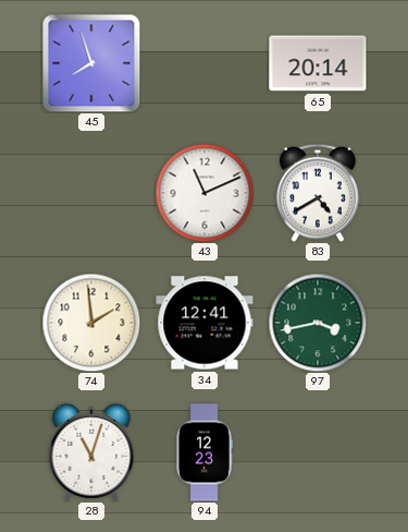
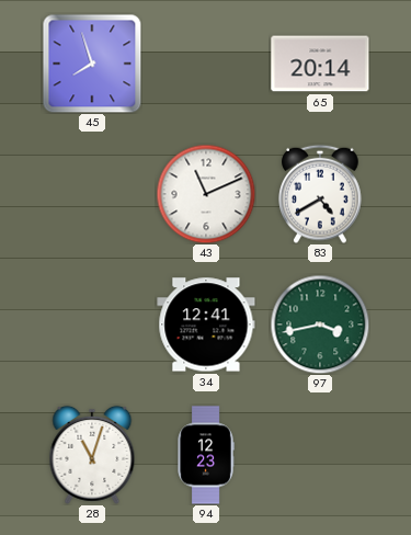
74: 1:59 -> none
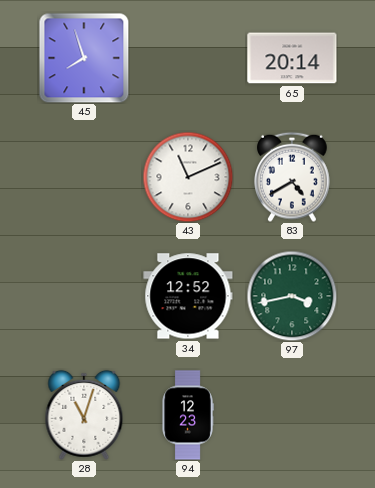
34: 12:41 -> 12:52
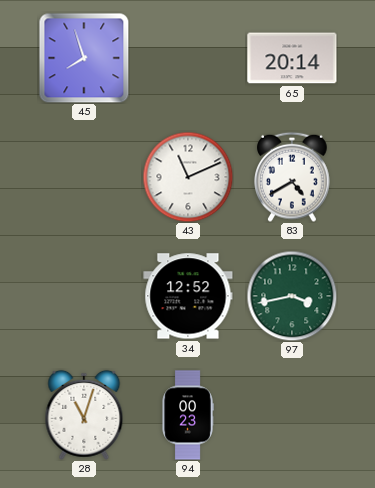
94: 12:23 -> 00:23
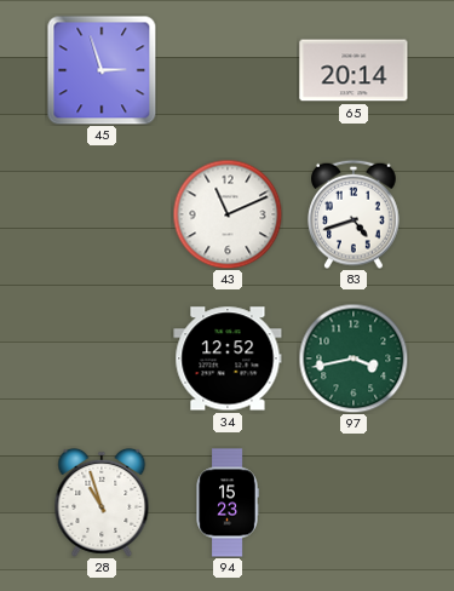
45: 7:57 -> 2:57
83: 4:40 -> 4:42
28: 11:03 -> 10:57
94: 00:23 -> 15:23
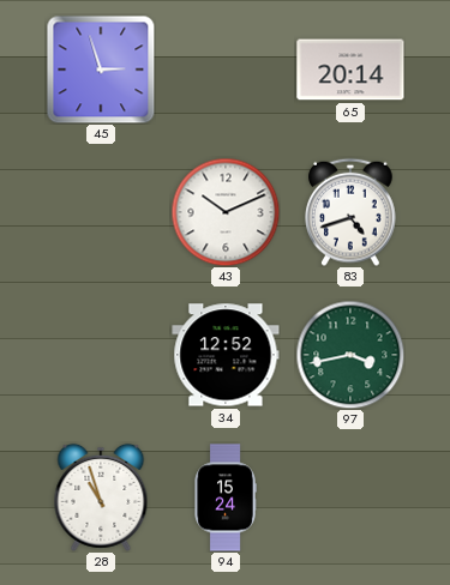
43: 11:11 -> 10:11
94: 15:23 -> 15:24
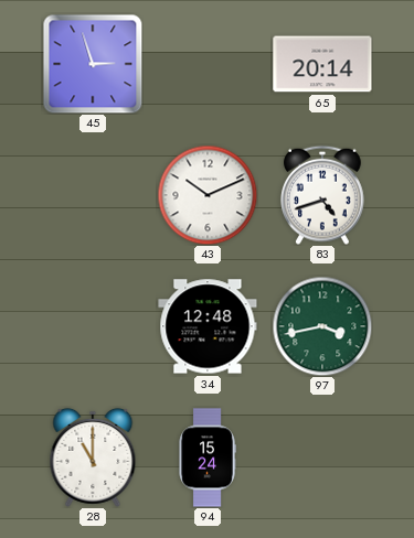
34: 12:52 -> 12:48
28: 10:57 -> 11:00
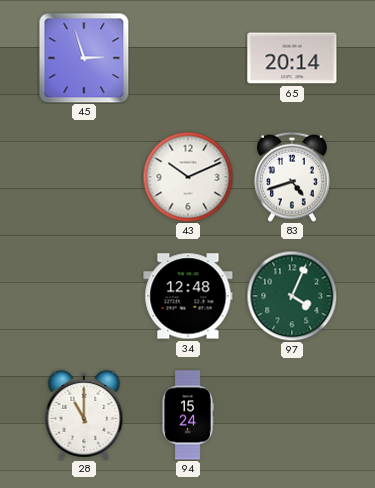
97: 3:43 -> 4:04
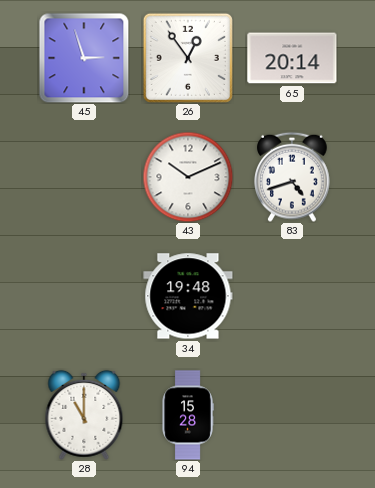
26: none -> 12:54
34: 12:48 -> 19:48
97: 4:04 -> none
94: 15:24 -> 15:28
